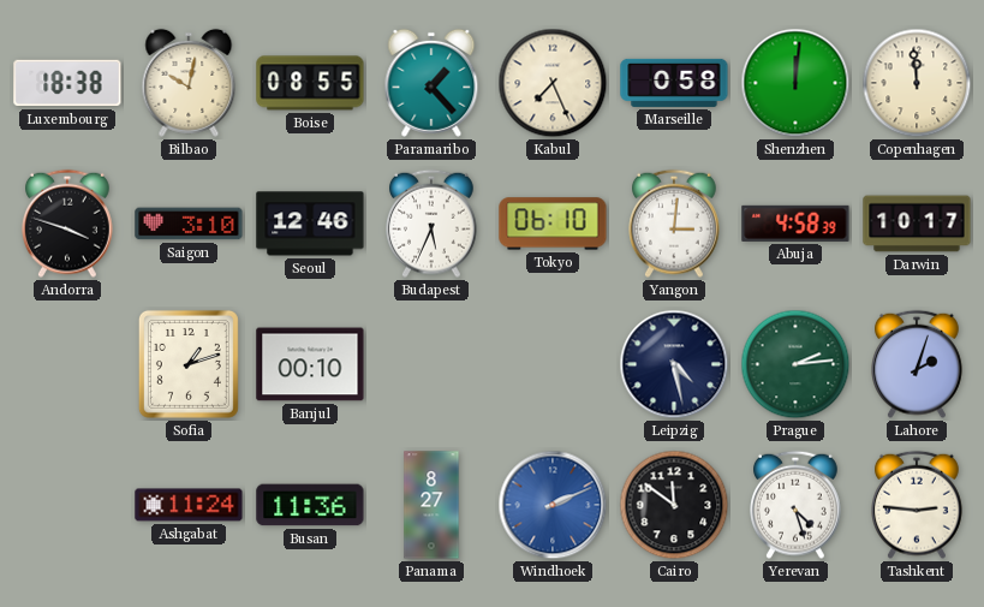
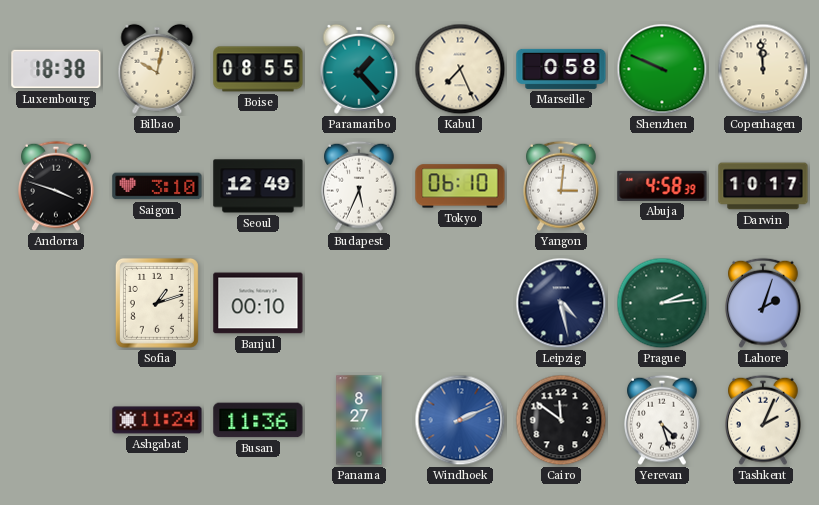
Shenzhen: 12:01 -> 9:49
Seoul: 12:46 -> 12:49
Tashkent: 2:46 -> 2:04
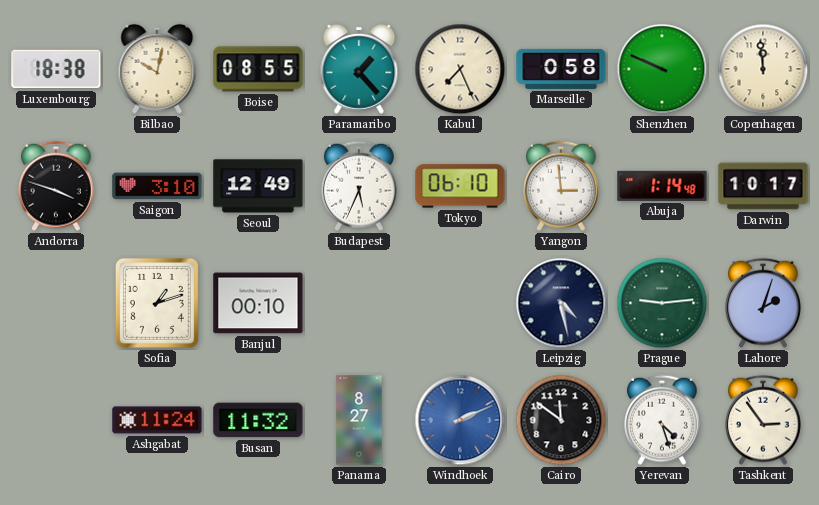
Yangon: 3:01 -> 2:59
Abuja: 4:58 -> 1:14
Prague: 2:14 -> 9:14
Busan: 11:36 -> 11:32
Tashkent: 2:04 -> 2:54
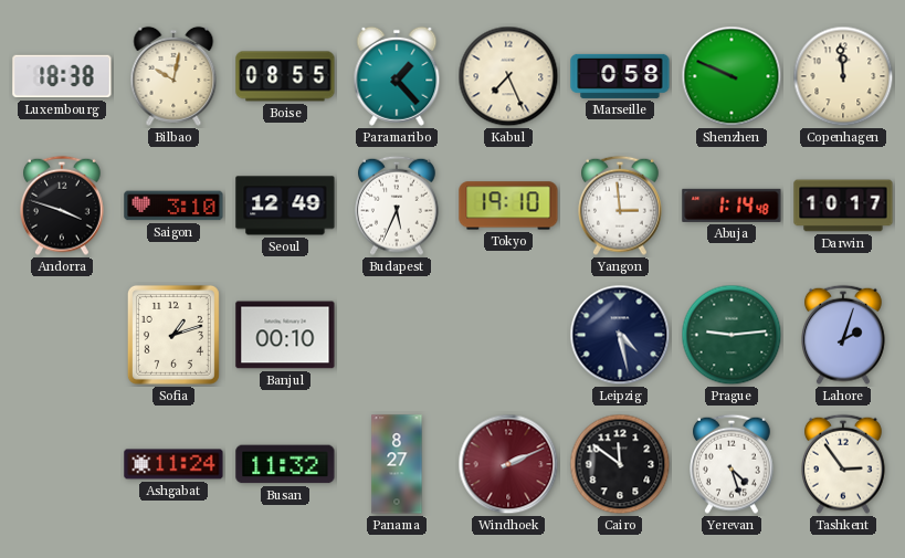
Tokyo: 06:10 -> 19:10
Windhoek dial: blue -> burgundy
